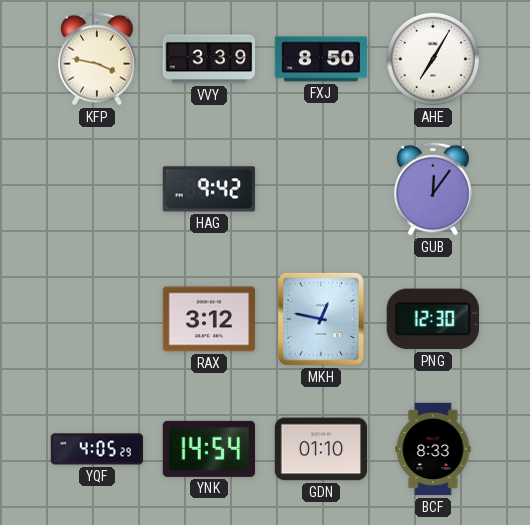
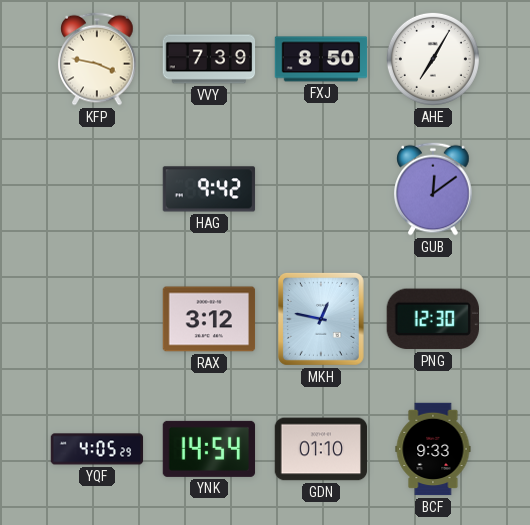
VVY: 3:39 -> 7:39
GUB: 12:06 -> 12:09
BCF: 8:33 -> 9:33
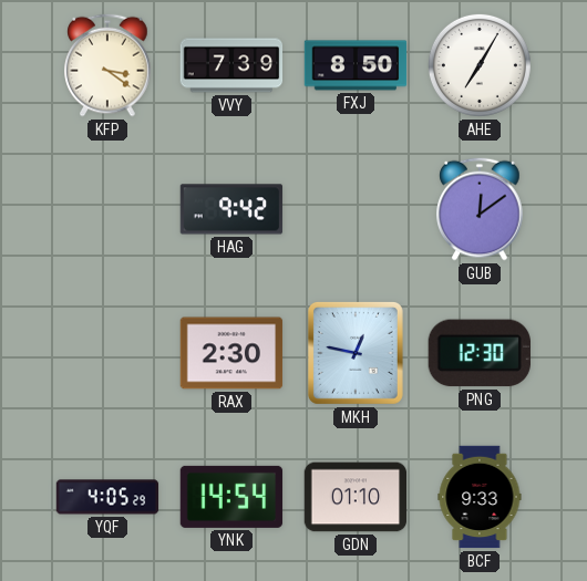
KFP: 3:47 -> 3:21
RAX: 3:12 -> 2:30
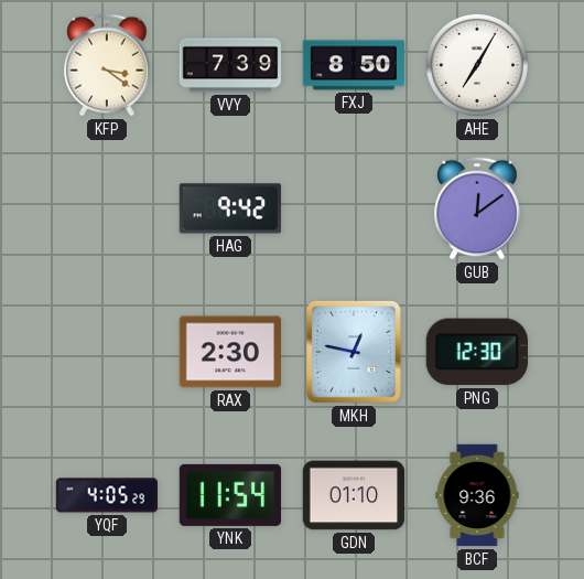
YNK: 14:54 -> 11:54
BCF: 9:33 -> 9:36
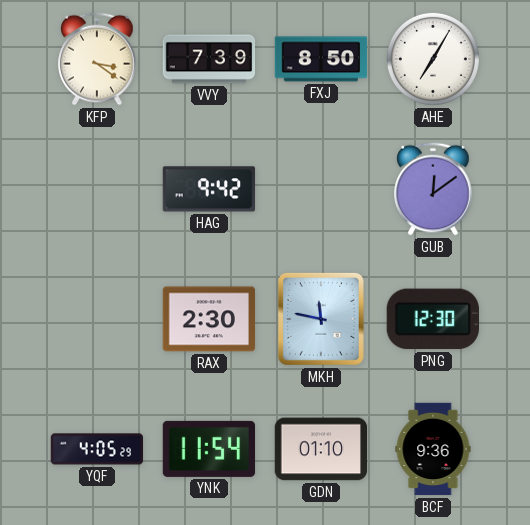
MKH: 12:47 -> 11:47
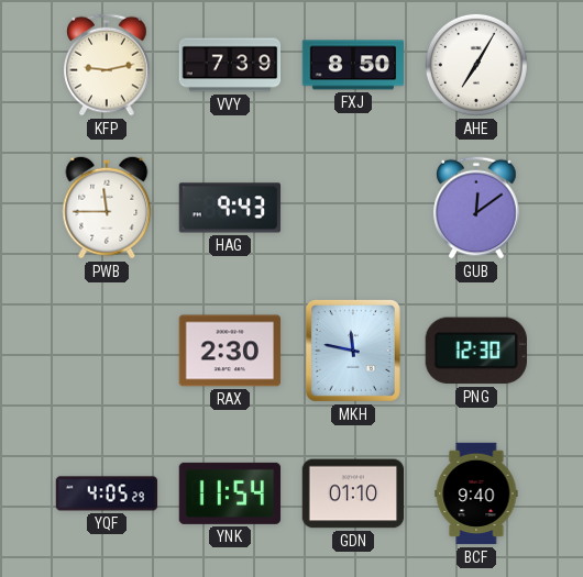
KFP: 3:21 -> 9:13
PWB: none -> 11:45
HAG: 9:42 -> 9:43
BCF: 9:36 -> 9:40
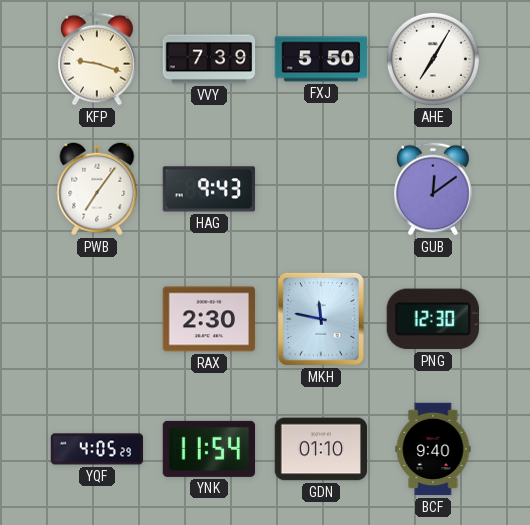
KFP: 9:13 -> 9:18
FXJ: 8:50 -> 5:50
PWB: 11:45 -> 7:06
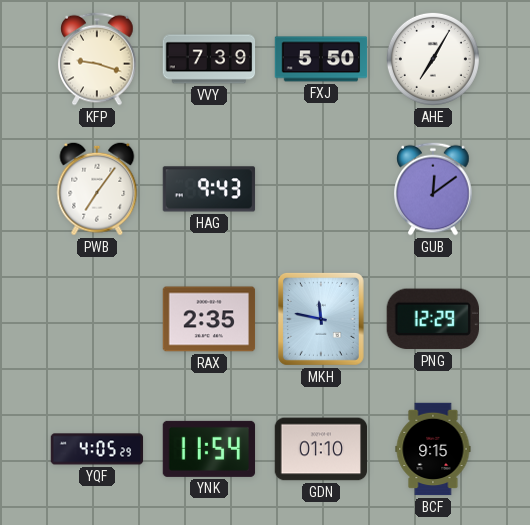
RAX: 2:30 -> 2:35
PNG: 12:30 -> 12:29
BCF: 9:40 -> 9:15
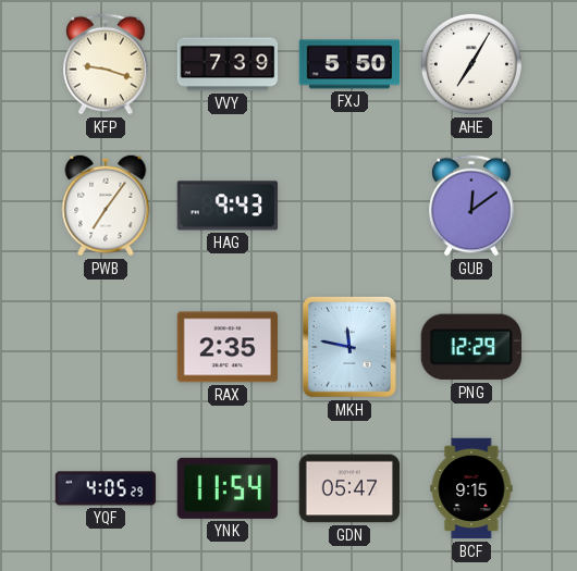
GDN: 01:10 -> 05:47
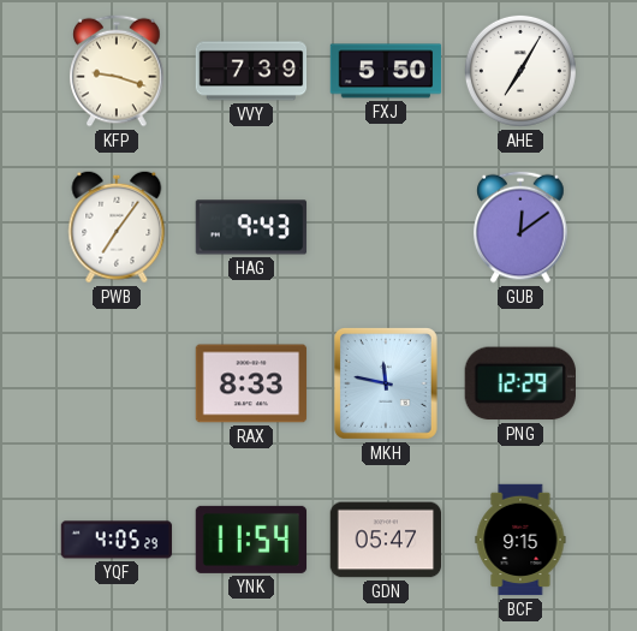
RAX: 2:35 -> 8:33
